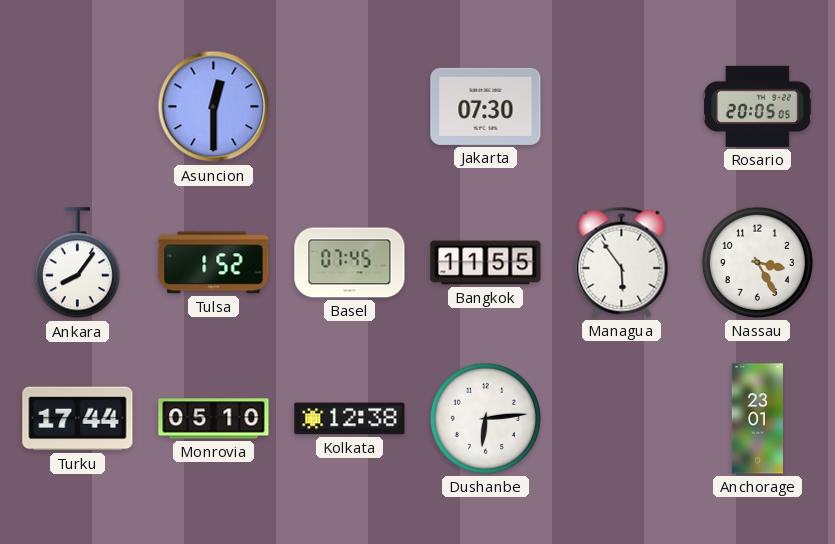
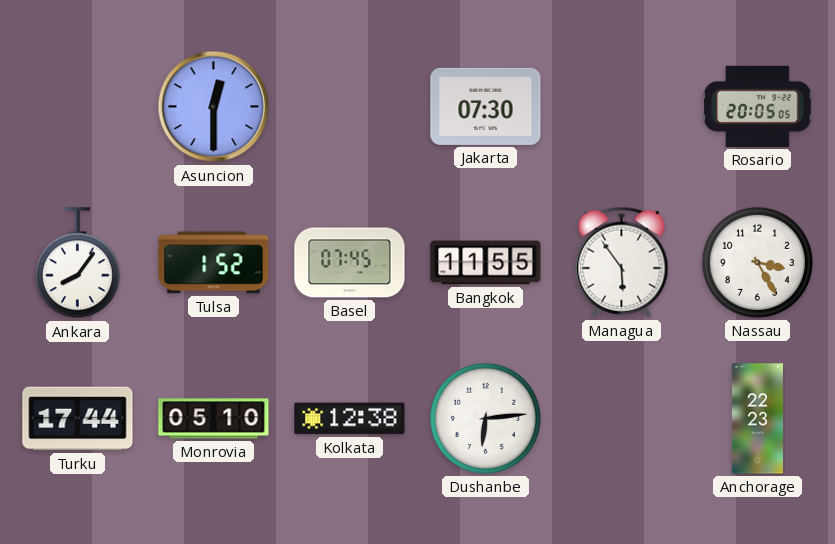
Anchorage: 23:01 -> 22:23
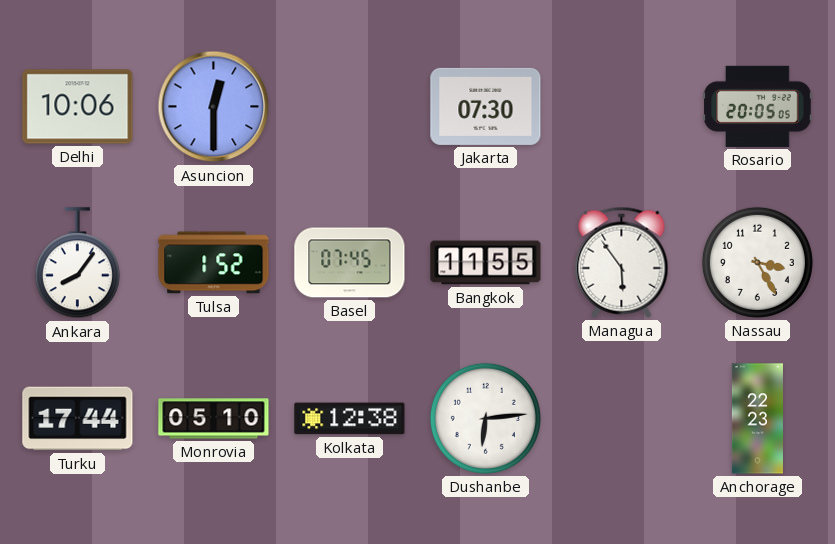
Delhi: none -> 10:06
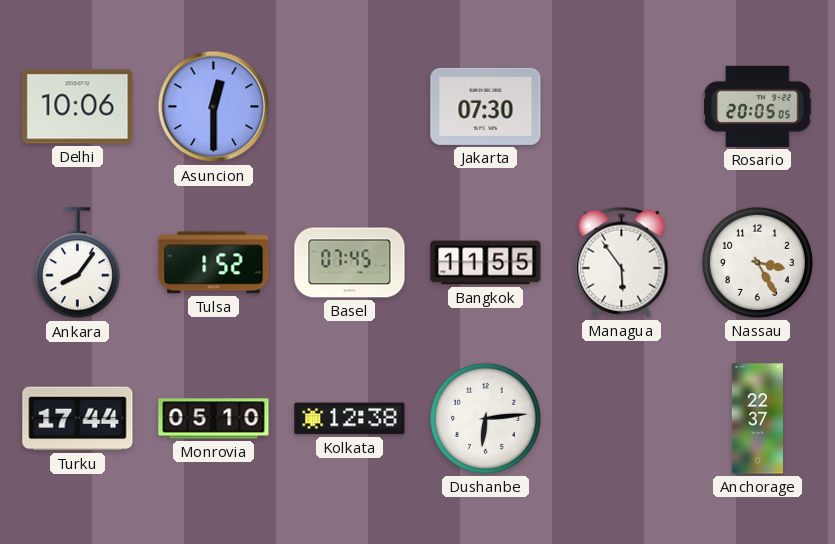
Anchorage: 22:23 -> 22:37
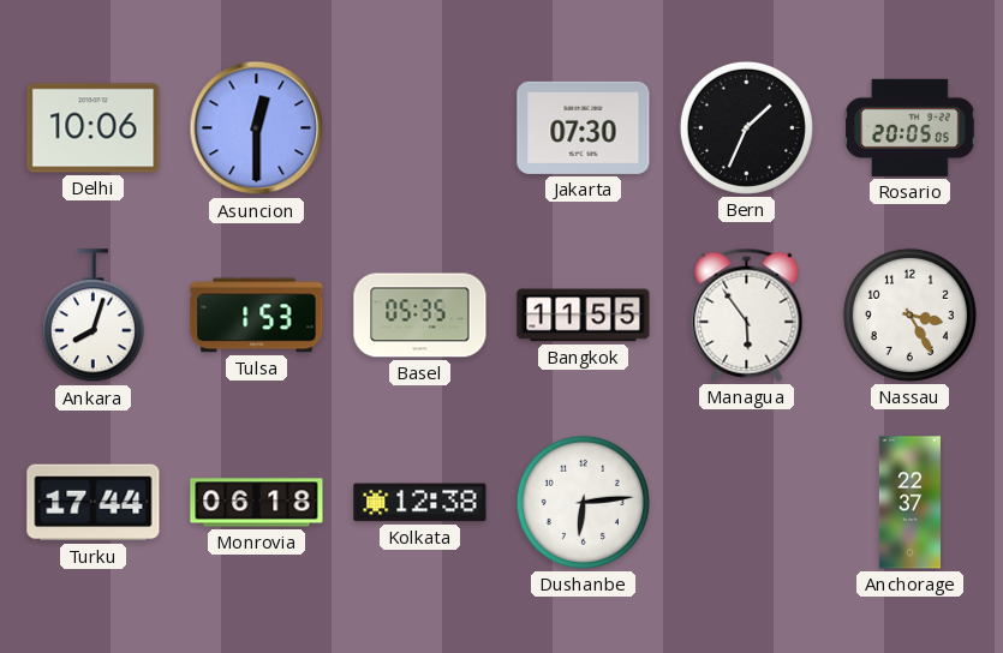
Bern: none -> 1:34
Ankara: 8:06 -> 8:03
Tulsa: 1:52 -> 1:53
Basel: 07:45 -> 05:35
Monrovia: 05:10 -> 06:18
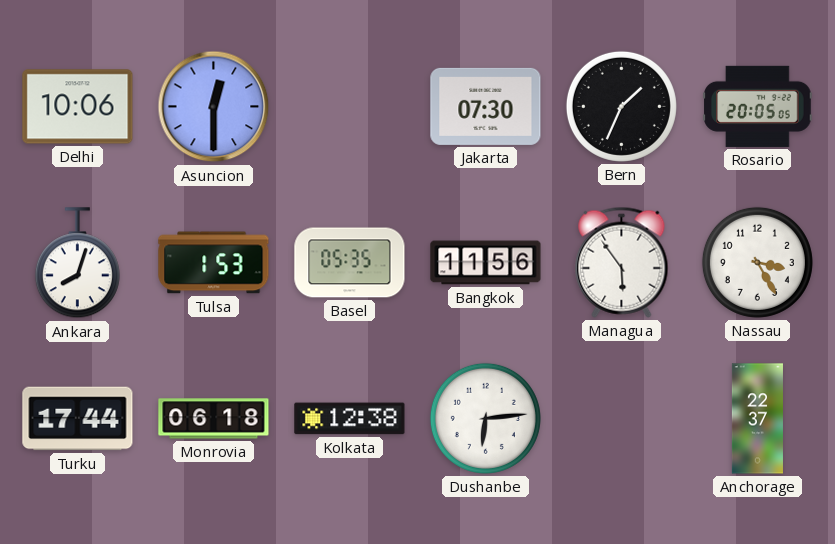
Bangkok: 11:55 -> 11:56
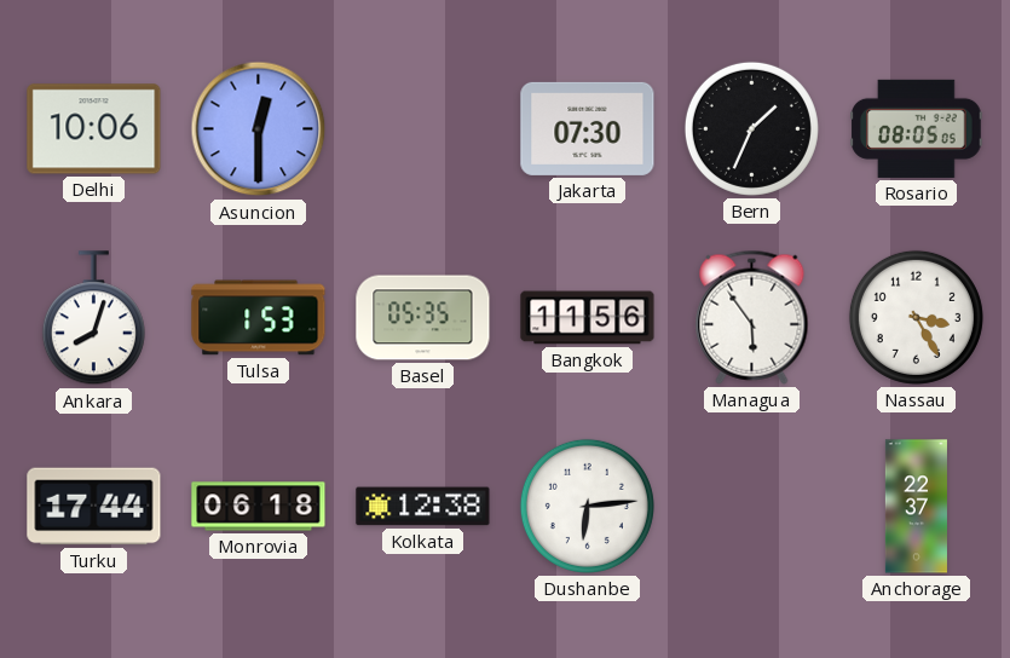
Rosario: 20:05 -> 08:05
